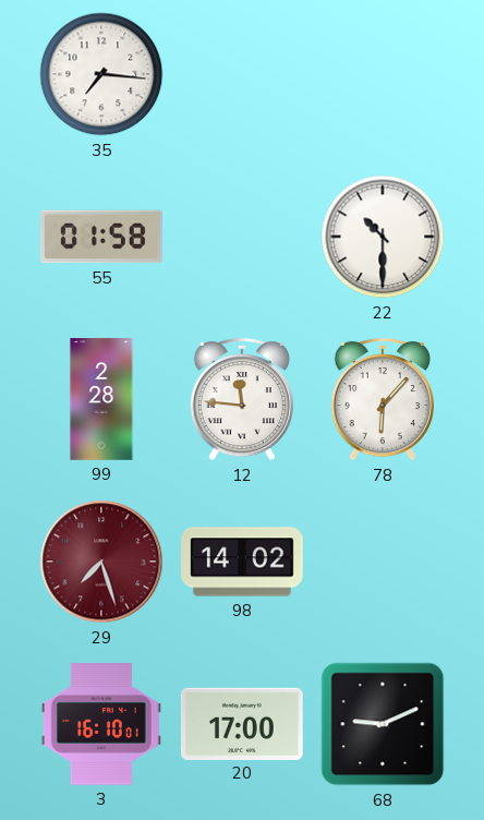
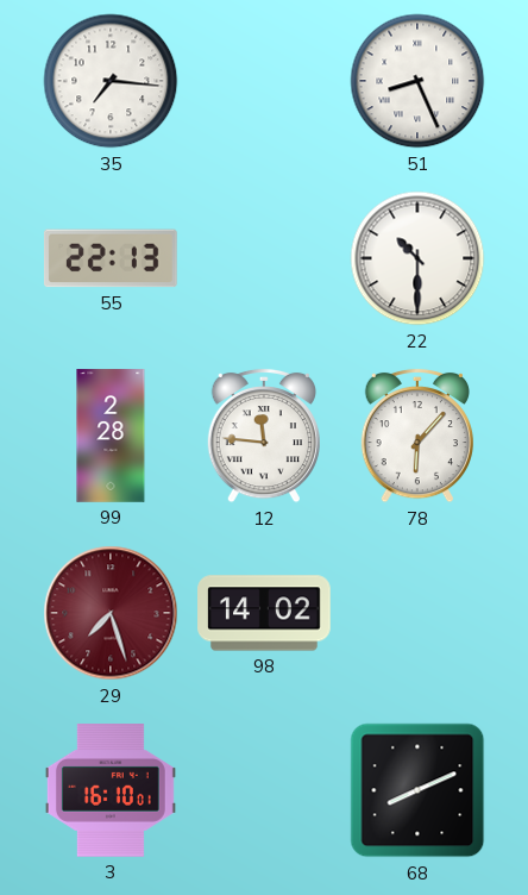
51: none -> 8:26
55: 01:58 -> 22:13
20: 17:00 -> none
68: 9:11 -> 8:11
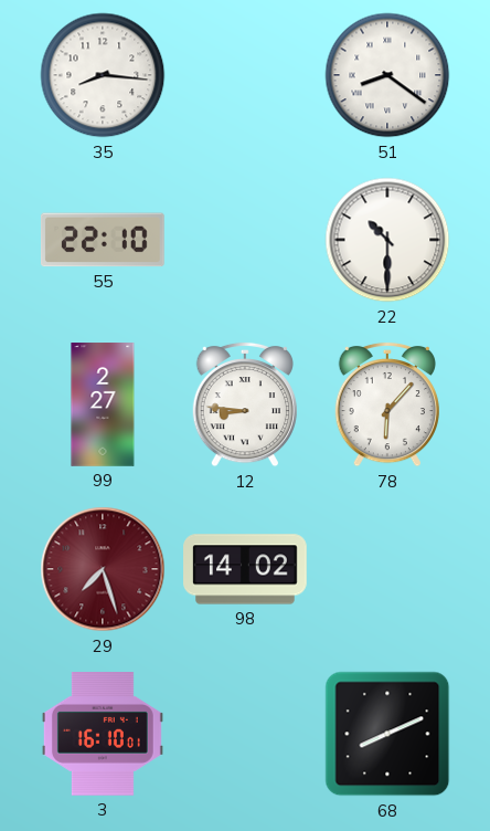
35: 7:16 -> 8:16
51: 8:26 -> 8:21
55: 22:13 -> 22:10
99: 2:28 -> 2:27
12: 11:46 -> 8:46
